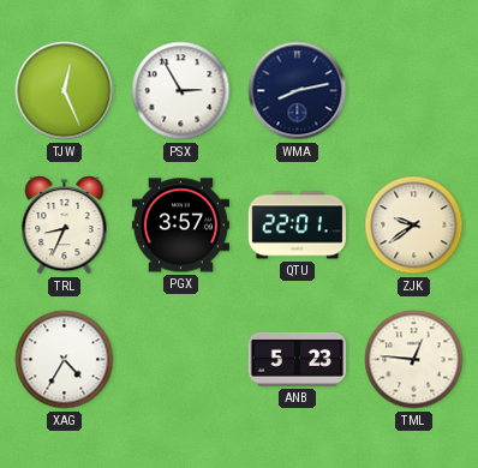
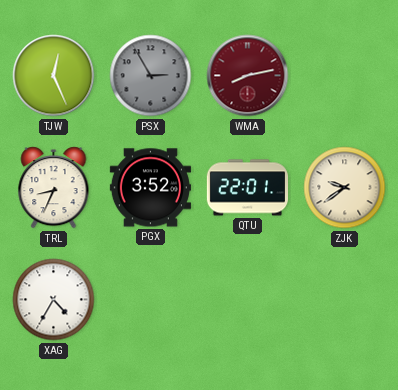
PSX dial: white -> grey
WMA dial: navy -> burgundy
PGX: 3:57 -> 3:52
ANB: 5:23 -> none
TML: 12:46 -> none
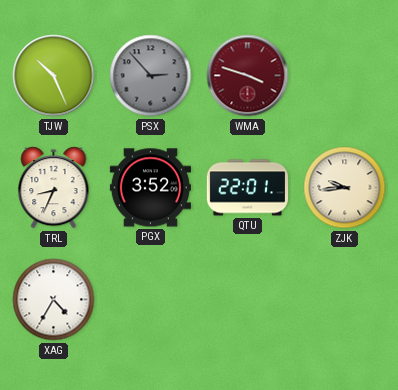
TJW: 12:26 -> 10:26
PSX: 2:55 -> 2:53
WMA: 8:13 -> 3:48
ZJK: 9:39 -> 9:44
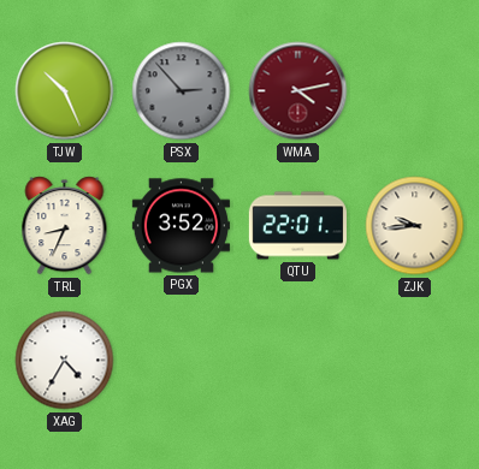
WMA: 3:48 -> 4:13
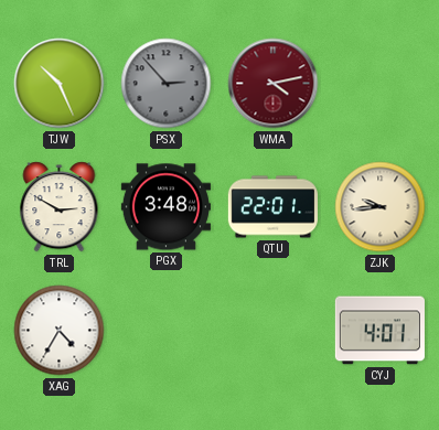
TRL: 8:34 -> 2:50
PGX: 3:52 -> 3:48
CYJ: none -> 4:01
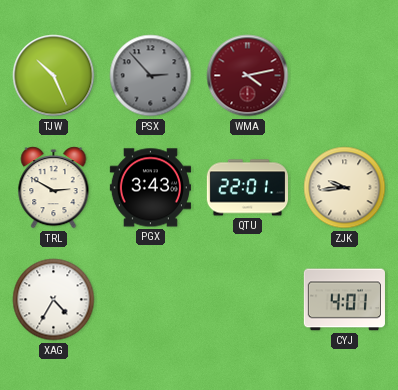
PGX: 3:48 -> 3:43
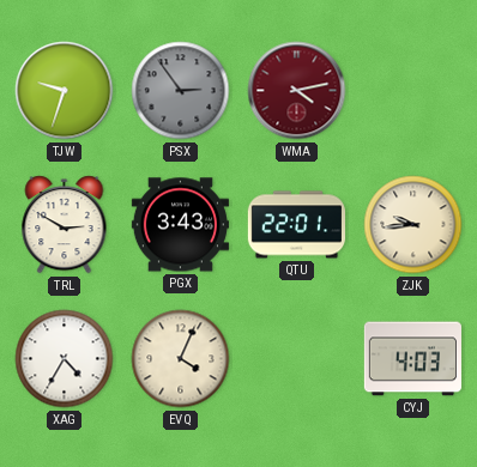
TJW: 10:26 -> 9:33
PSX: 2:53 -> 2:54
EVQ: none -> 4:04
CYJ: 4:01 -> 4:03
